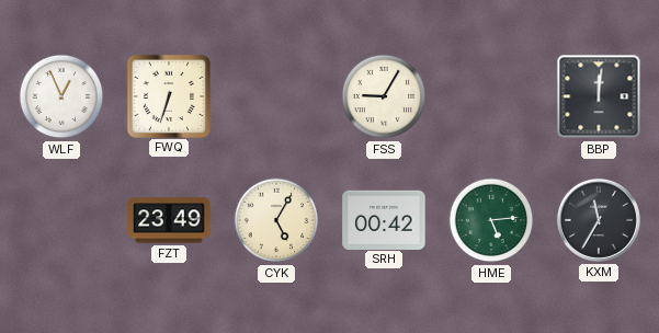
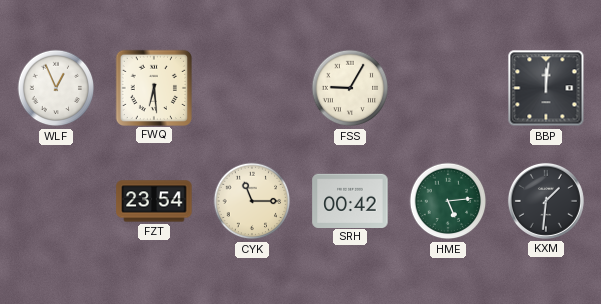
FWQ: 6:33 -> 6:29
FZT: 23:49 -> 23:54
CYK: 5:05 -> 11:15
KXM: 11:35 -> 1:31
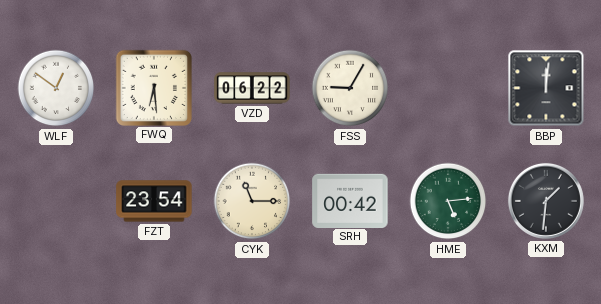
WLF: 12:56 -> 12:51
VZD: none -> 06:22
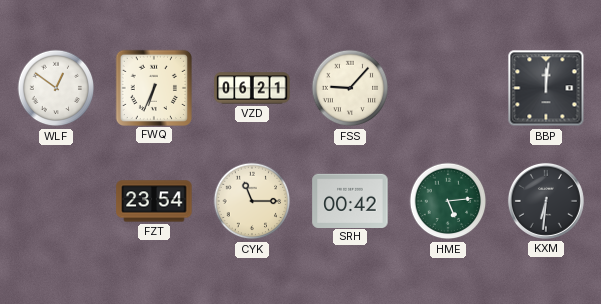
FWQ: 6:29 -> 6:34
VZD: 06:22 -> 06:21
FSS: 9:05 -> 9:07
KXM: 1:31 -> 6:31
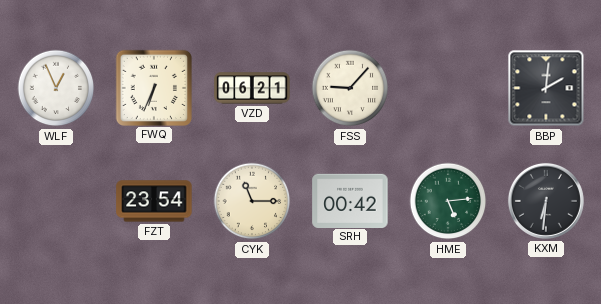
WLF: 12:51 -> 12:56
BBP: 12:01 -> 2:01
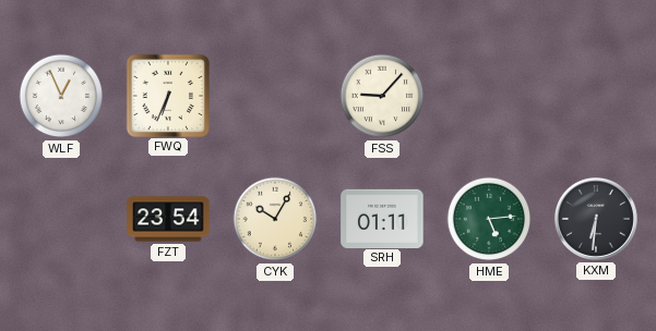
VZD: 06:21 -> none
BBP: 2:01 -> none
CYK: 11:15 -> 10:05
SRH: 00:42 -> 01:11
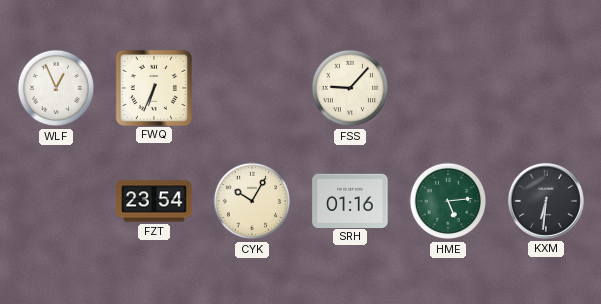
SRH: 01:11 -> 01:16
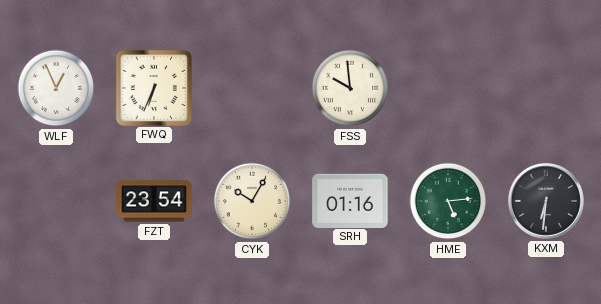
FSS: 9:07 -> 9:59
